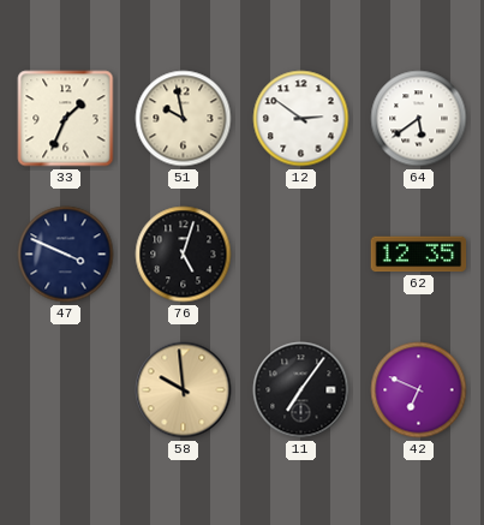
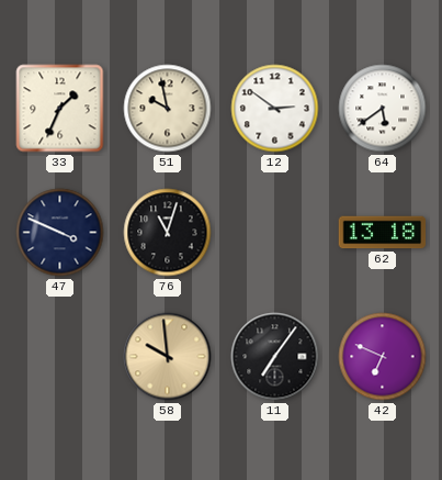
76: 5:03 -> 11:03
62: 12:35 -> 13:18
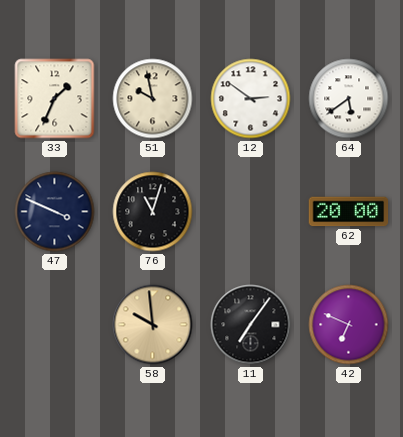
62: 13:18 -> 20:00
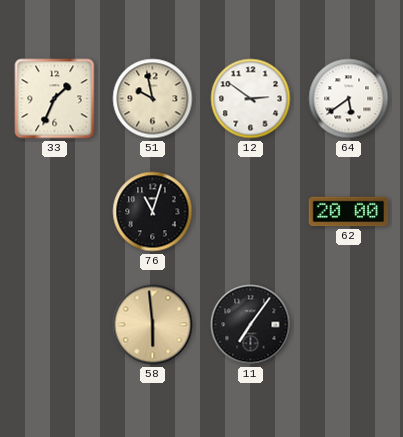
47: 3:49 -> none
58: 9:59 -> 5:59
42: 6:49 -> none
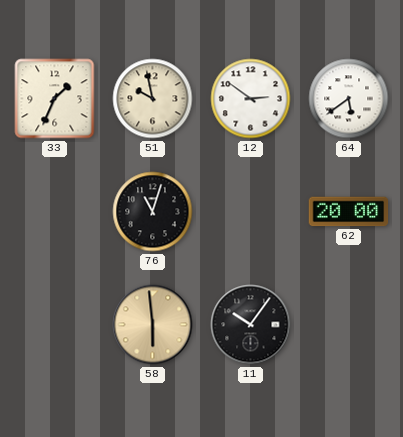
11: 7:06 -> 10:06
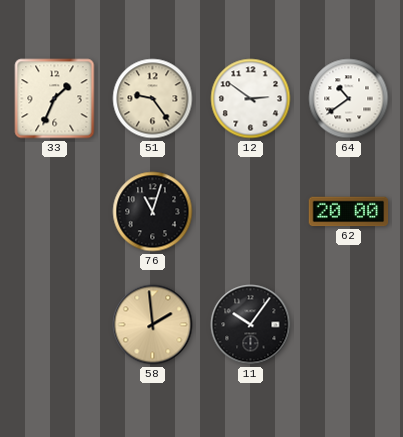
51: 9:58 -> 9:24
64: 5:39 -> 10:39
58: 5:59 -> 1:59
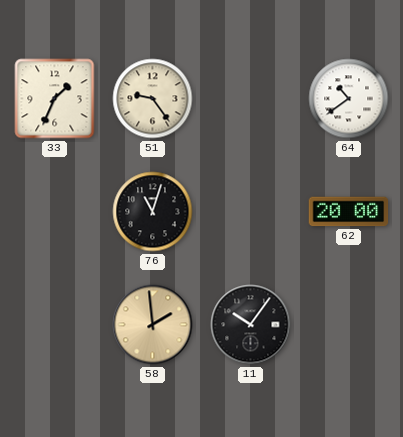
12: 2:51 -> none
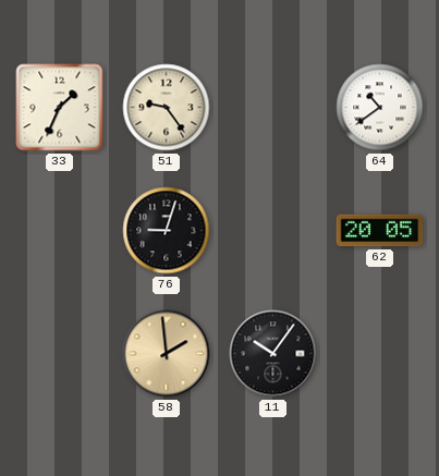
76: 11:03 -> 9:03
62: 20:00 -> 20:05
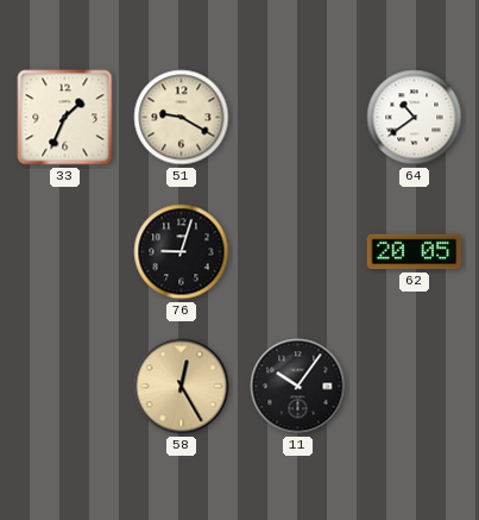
51: 9:24 -> 9:20
58: 1:59 -> 12:25
